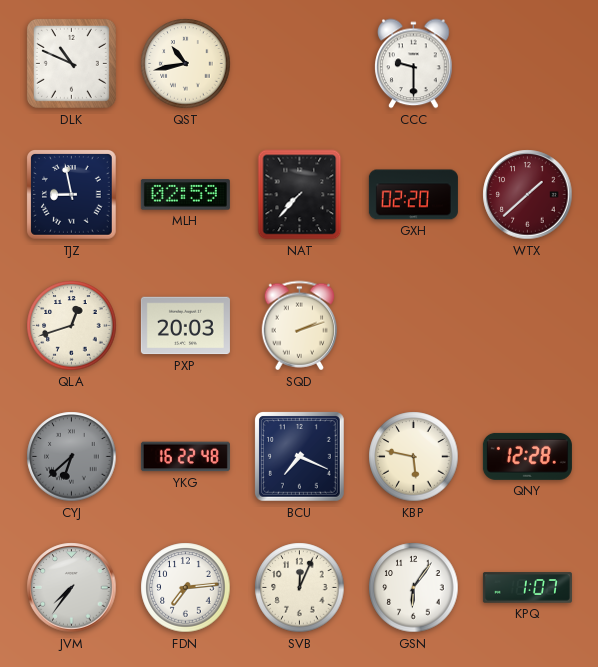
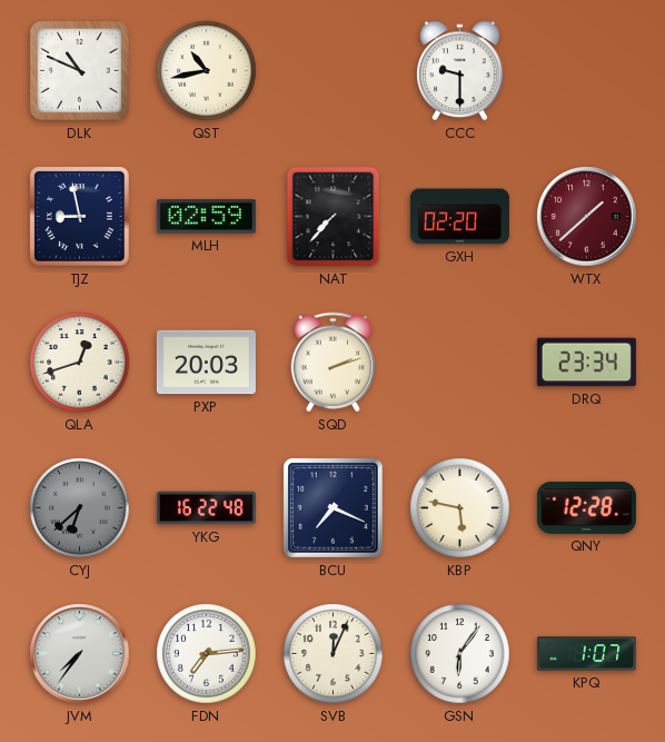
DRQ: none -> 23:34
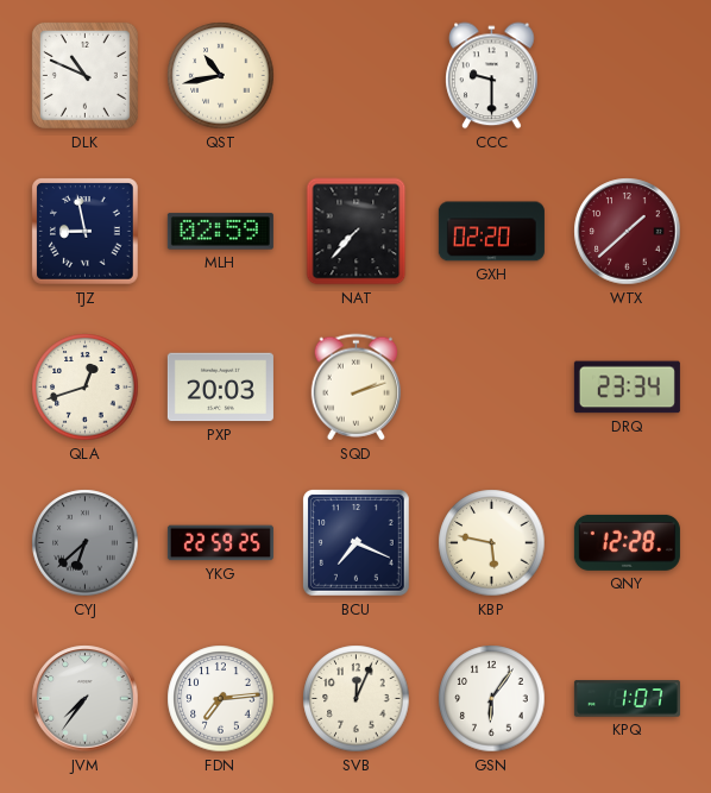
YKG: 16:22 -> 22:59
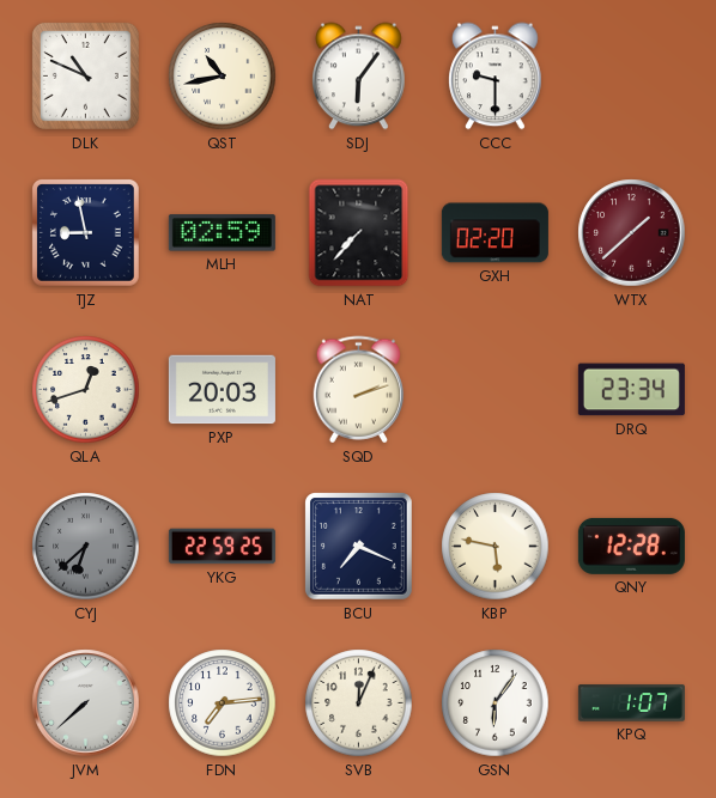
SDJ: none -> 6:06
JVM: 7:36 -> 7:38
